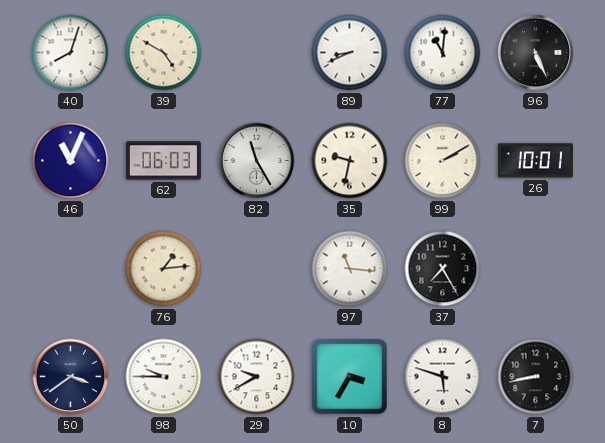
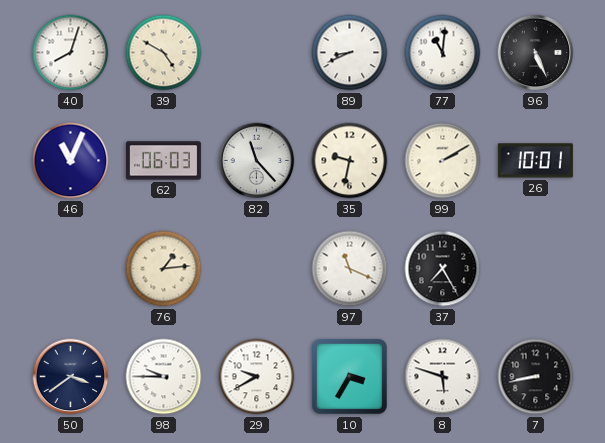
82: 11:25 -> 11:23
97: 11:16 -> 11:19
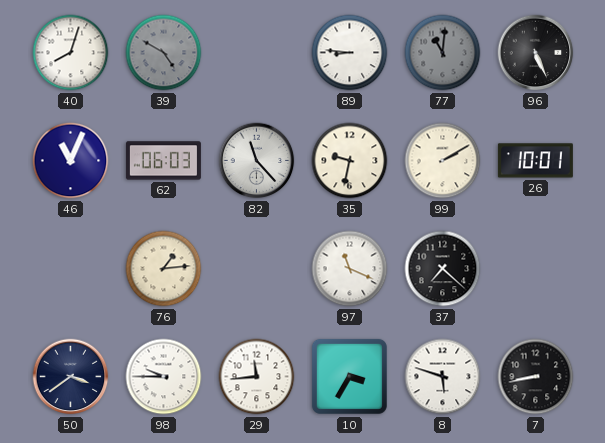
39 dial: cream -> grey
89: 8:41 -> 8:46
77 dial: white -> grey
37: 7:25 -> 7:22
29: 9:40 -> 11:44
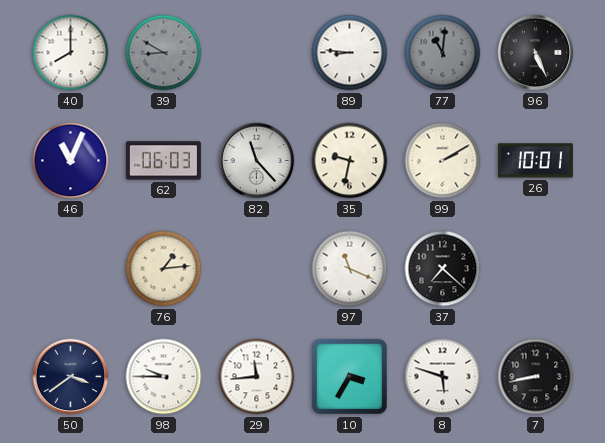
40: 8:03 -> 8:00
39: 4:50 -> 8:50
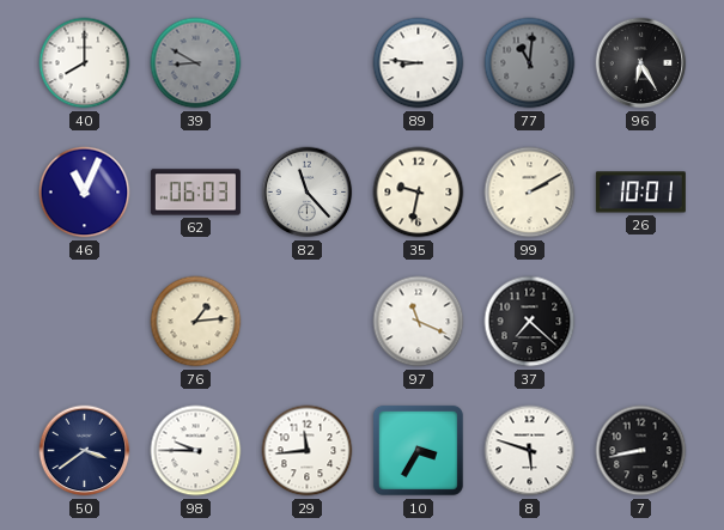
96: 5:26 -> 6:25
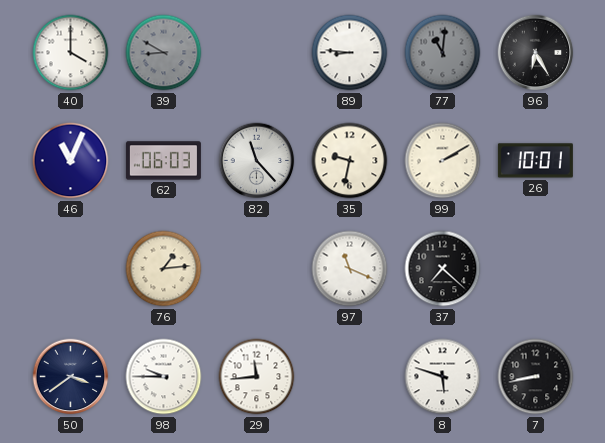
40: 8:00 -> 4:00
10: 3:35 -> none
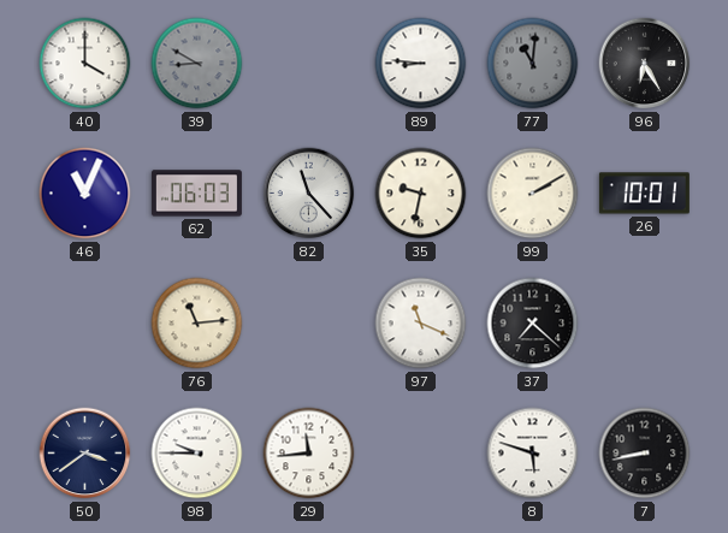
76: 1:14 -> 11:14
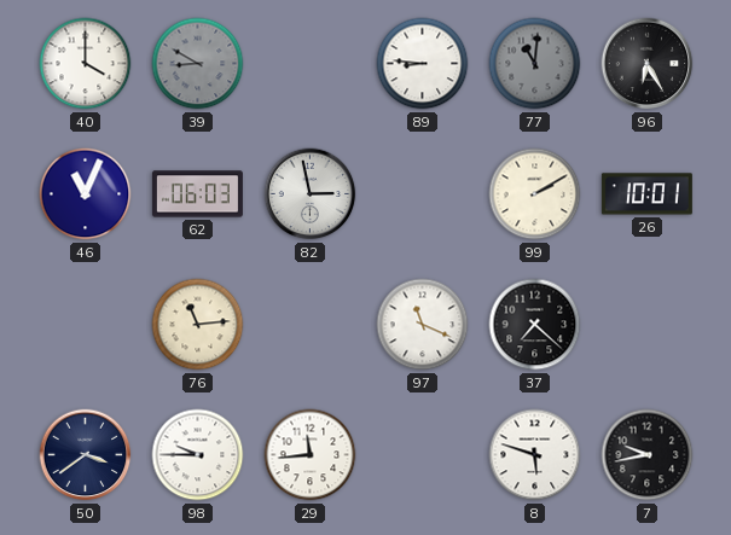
82: 11:23 -> 2:58
35: 9:32 -> none
7: 8:43 -> 9:43
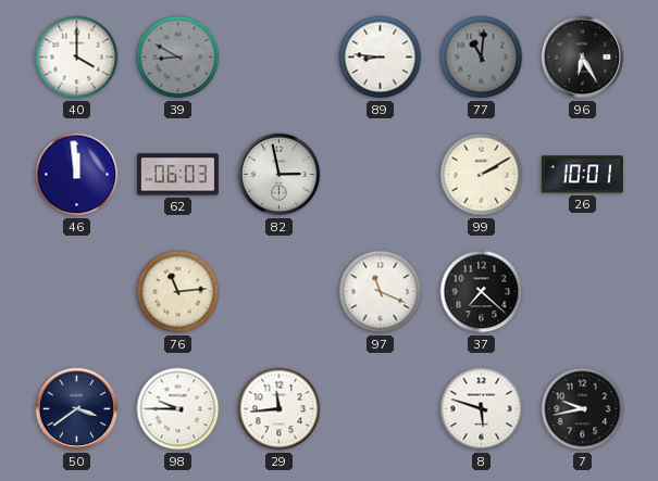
46: 11:04 -> 11:59
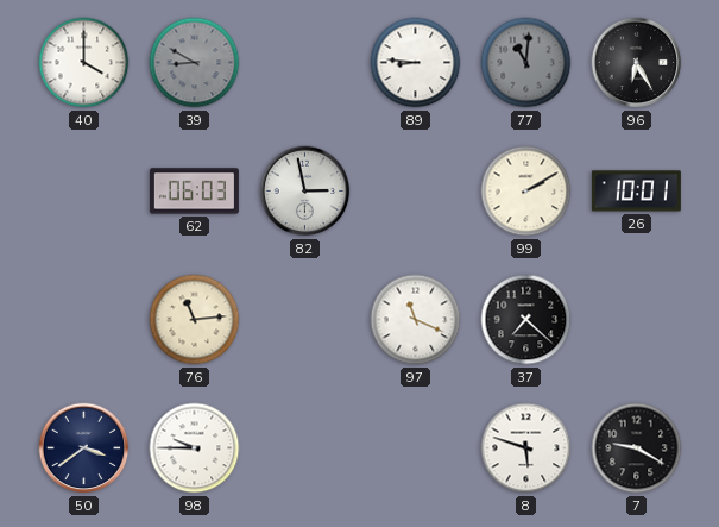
46: 11:59 -> none
29: 11:44 -> none
7: 9:43 -> 9:20
